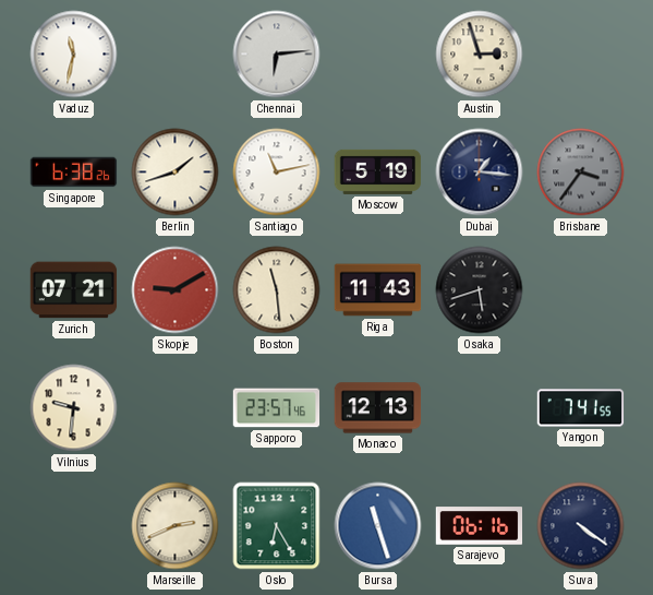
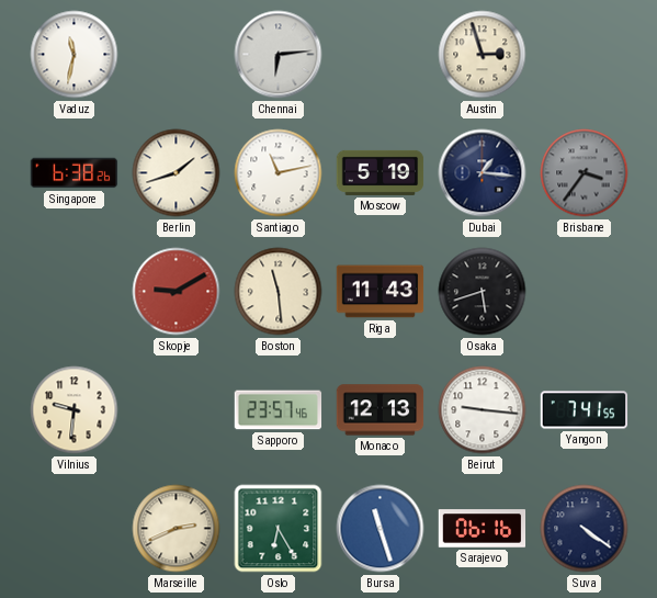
Zurich: 07:21 -> none
Beirut: none -> 9:16
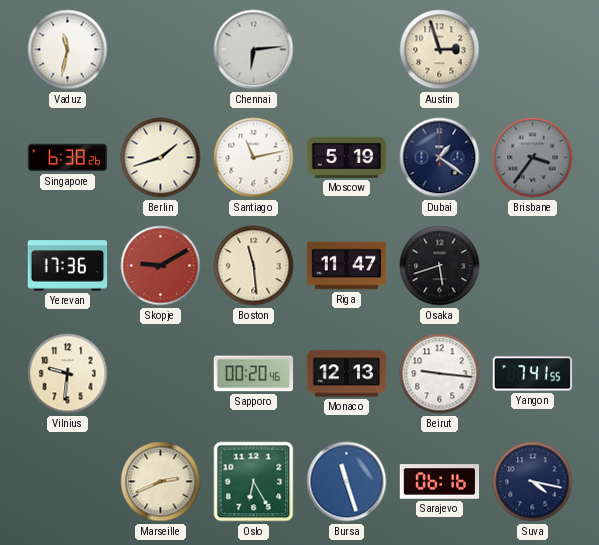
Dubai: 1:16 -> 1:21
Yerevan: none -> 17:36
Riga: 11:43 -> 11:47
Sapporo: 23:57 -> 00:20
Suva: 4:21 -> 4:17
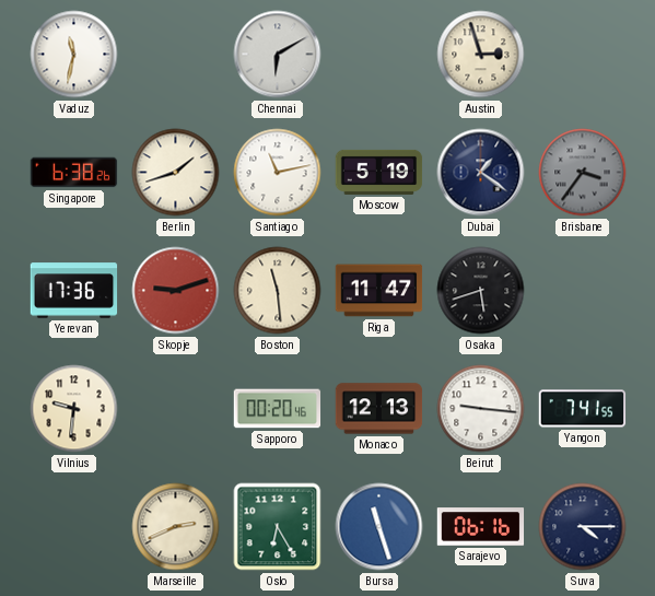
Chennai: 6:14 -> 6:10
Skopje: 9:10 -> 9:12
Suva: 4:17 -> 4:15
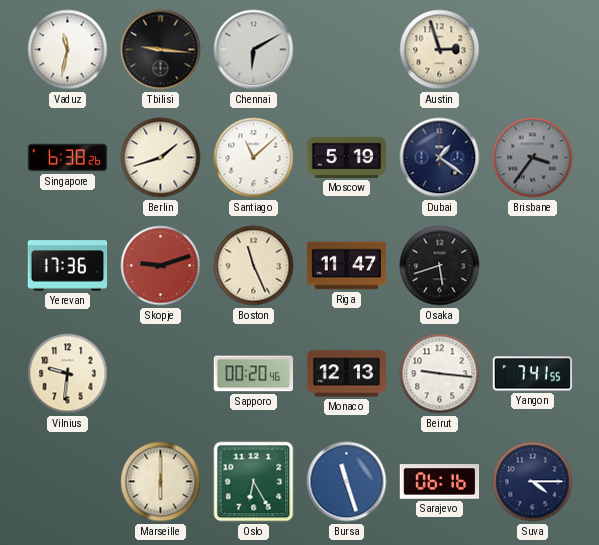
Tbilisi: none -> 9:16
Santiago: 11:13 -> 11:08
Boston: 11:29 -> 11:26
Marseille: 2:41 -> 6:00
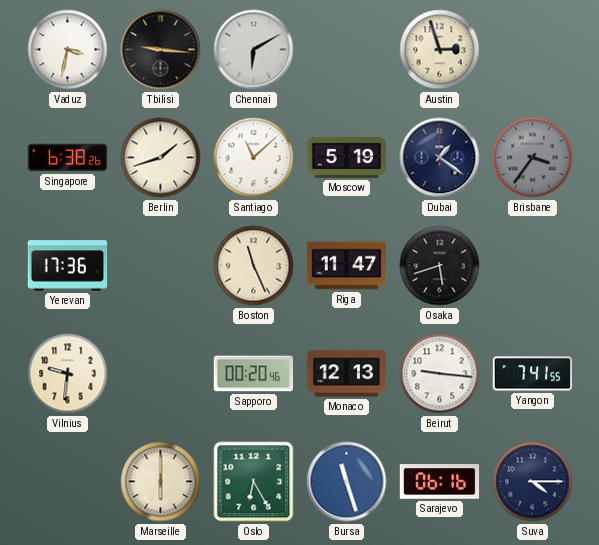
Vaduz: 11:32 -> 3:32
Skopje: 9:12 -> none
